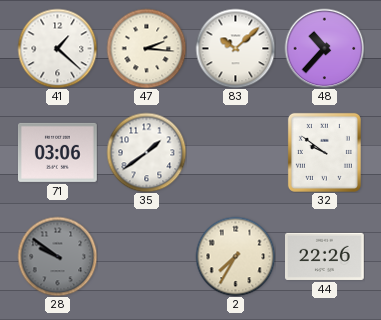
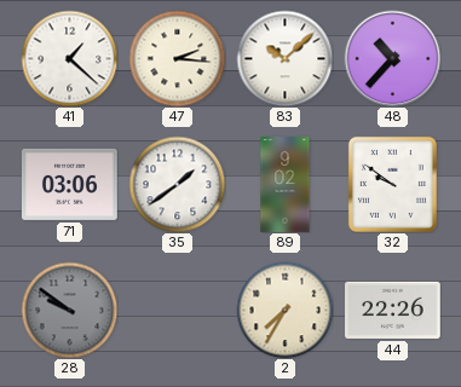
89: none -> 9:02
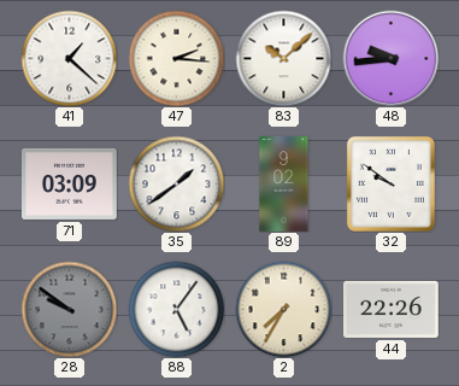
48: 10:37 -> 9:44
71: 03:06 -> 03:09
88: none -> 5:06
